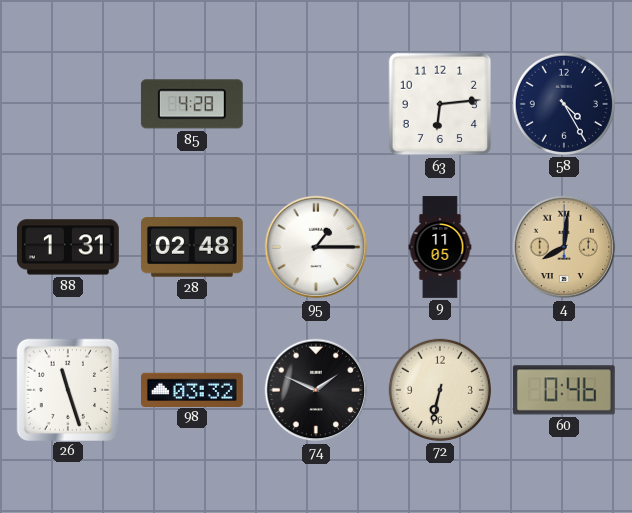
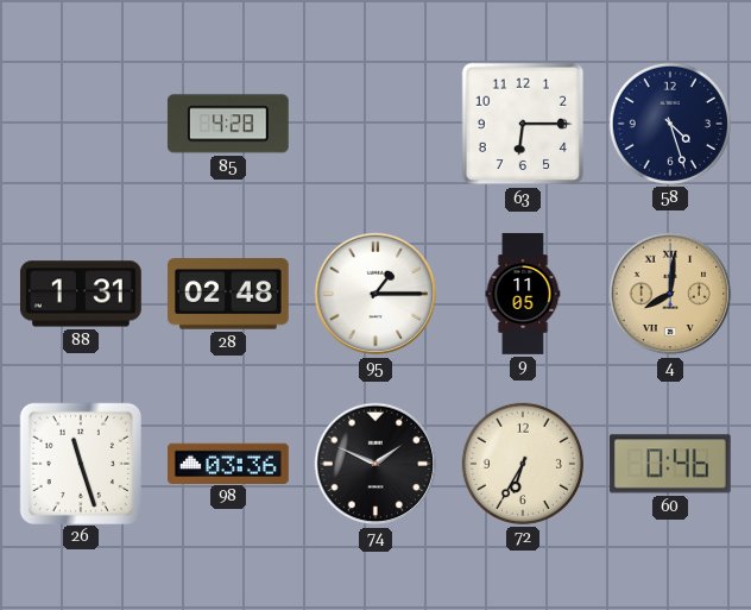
63: 6:14 -> 6:15
58: 4:25 -> 4:27
98: 03:32 -> 03:36
72: 6:32 -> 6:35
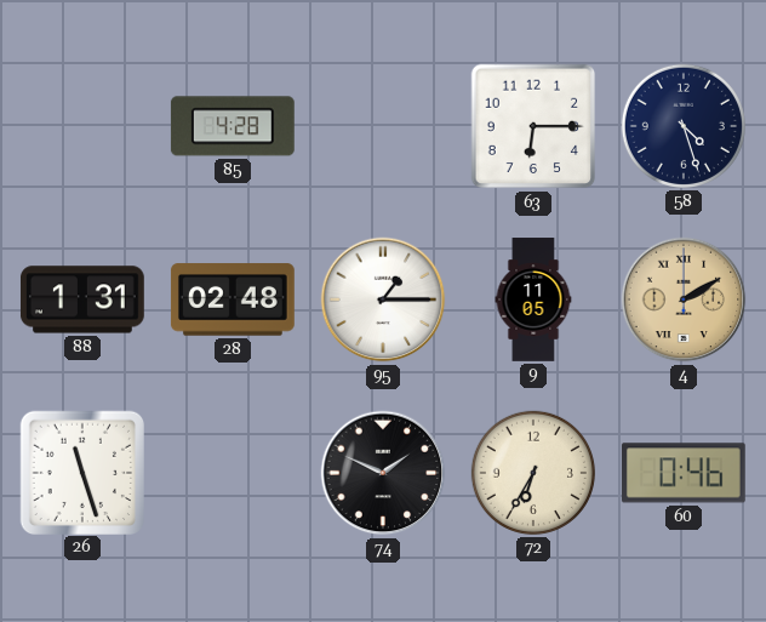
4: 8:01 -> 2:10
98: 03:36 -> none
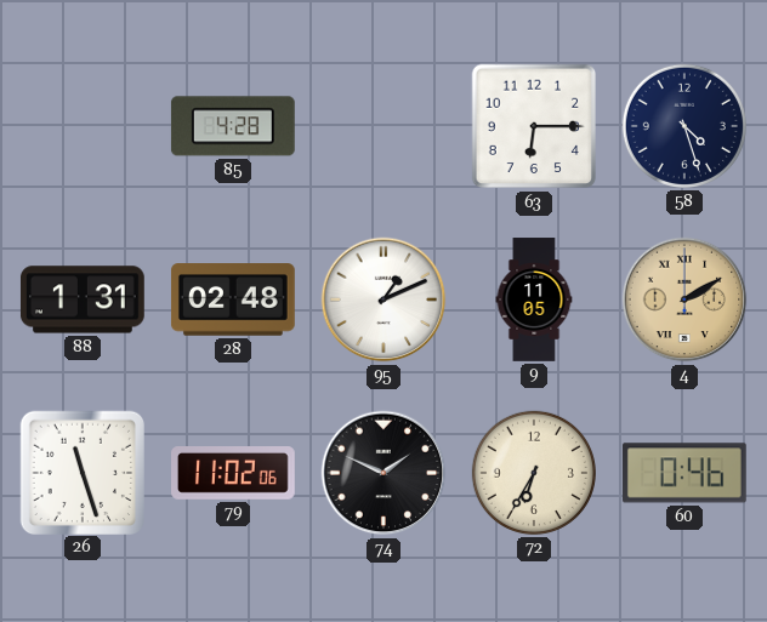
95: 1:15 -> 1:11
79: none -> 11:02
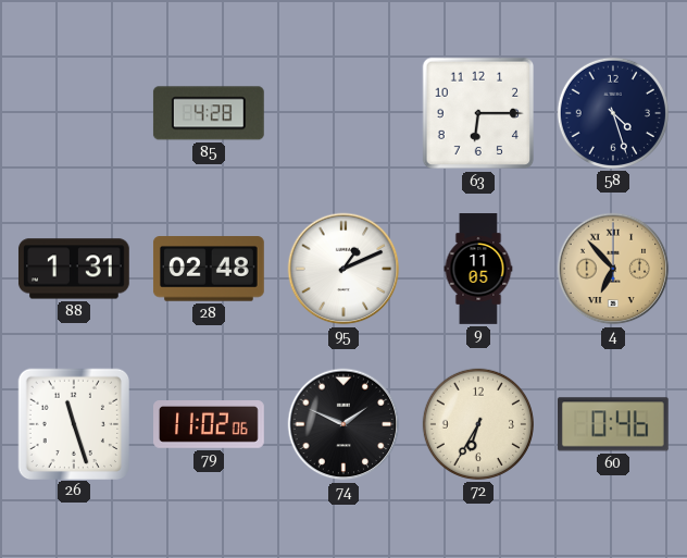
4: 2:10 -> 6:53
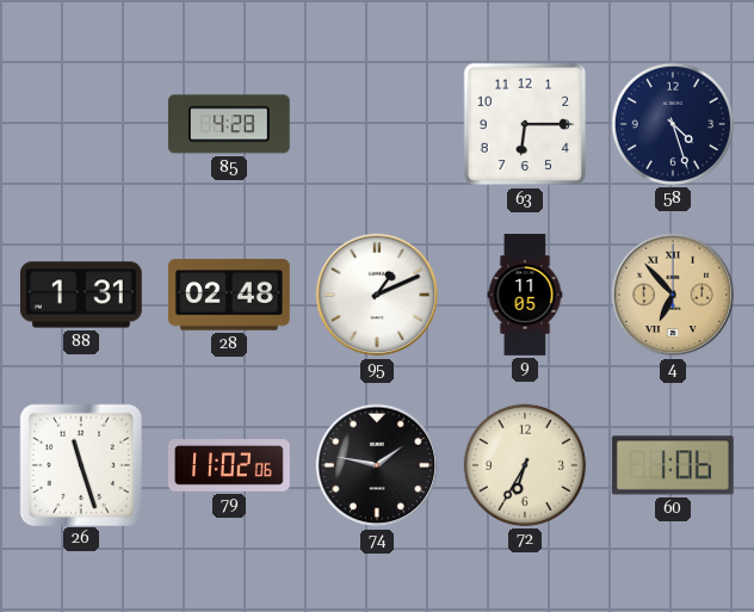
74: 1:49 -> 1:47
60: 0:46 -> 1:06
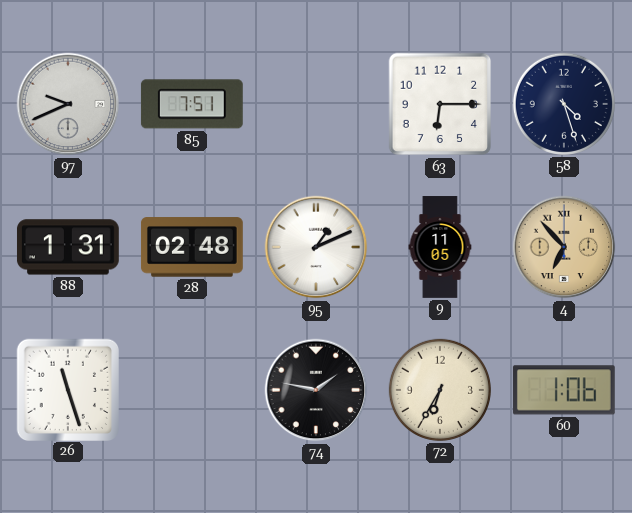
97: none -> 9:41
85: 4:28 -> 7:51
79: 11:02 -> none
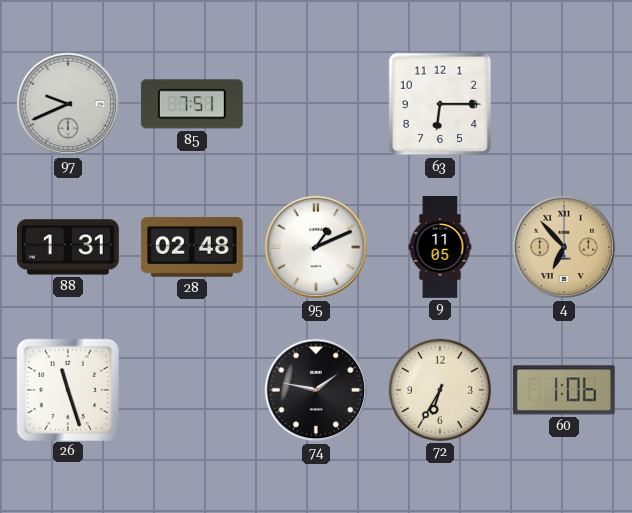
58: 4:27 -> none
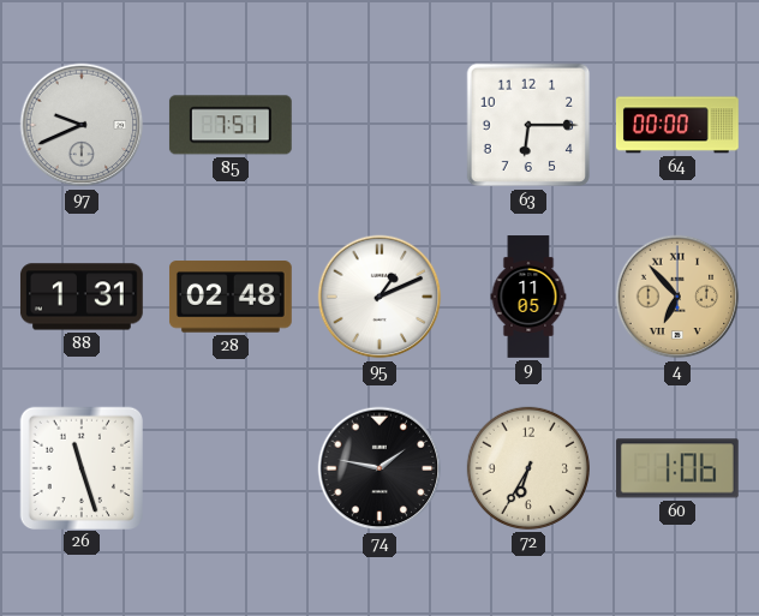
64: none -> 00:00
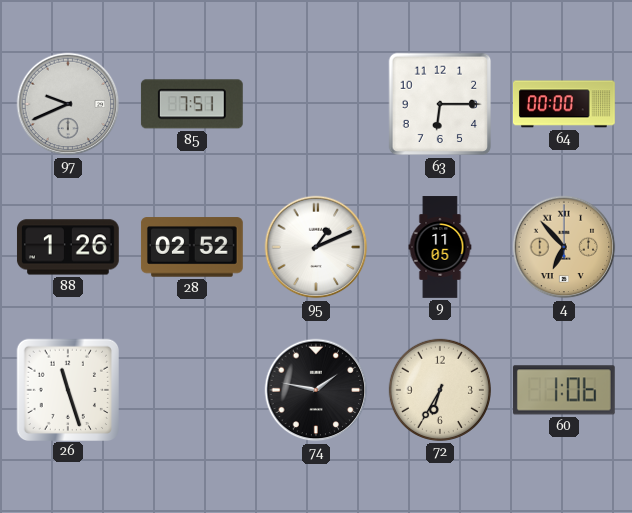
88: 1:31 -> 1:26
28: 02:48 -> 02:52
